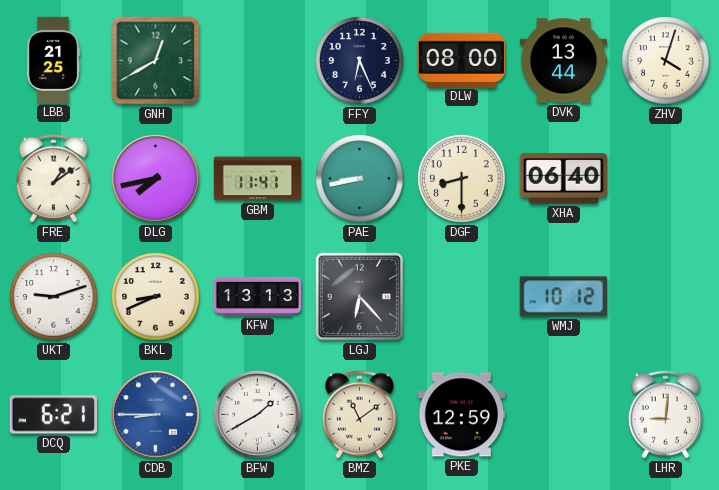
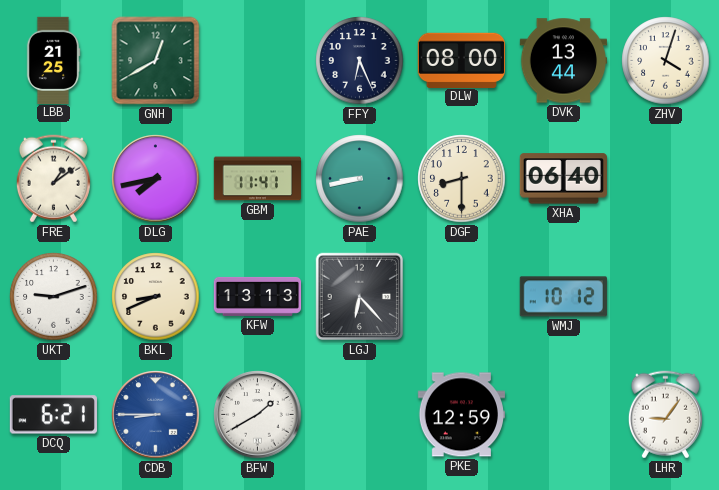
BMZ: 11:09 -> none
LHR: 9:01 -> 9:06
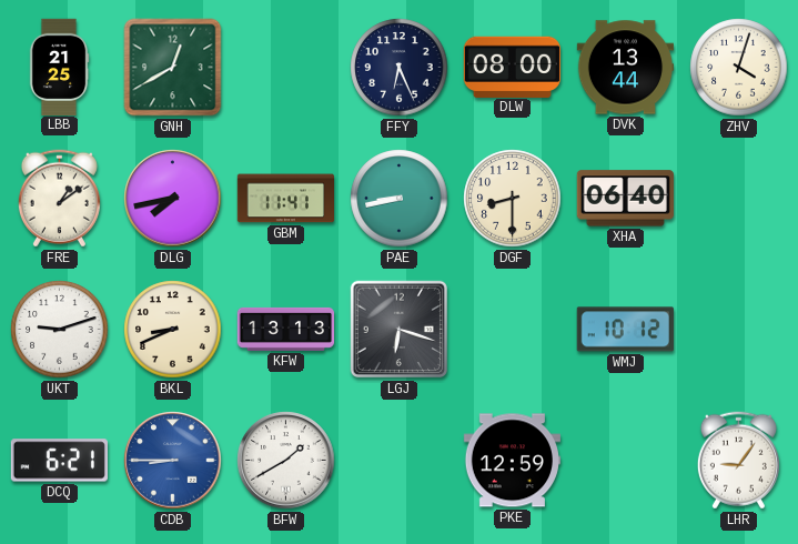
LGJ: 6:23 -> 6:18
